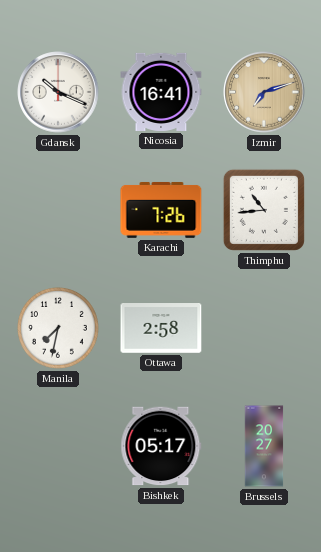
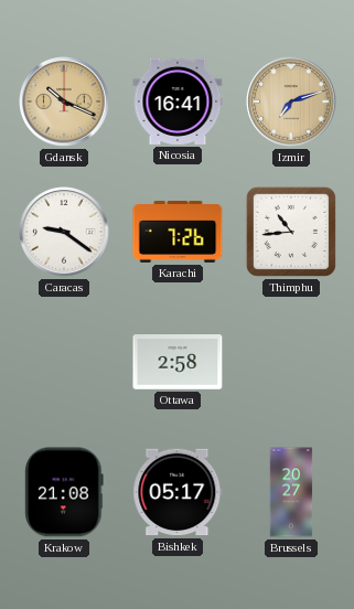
Gdansk dial: white -> champagne
Caracas: none -> 9:21
Manila: 7:32 -> none
Krakow: none -> 21:08
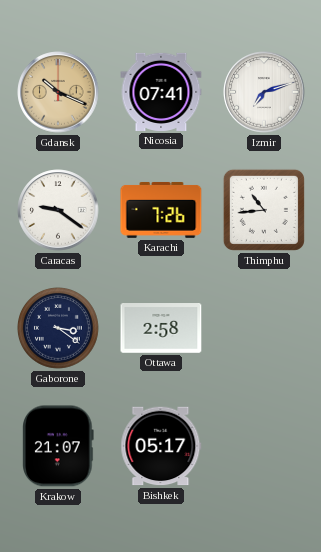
Nicosia: 16:41 -> 07:41
Izmir dial: champagne -> white
Gaborone: none -> 3:21
Krakow: 21:08 -> 21:07
Brussels: 20:27 -> none
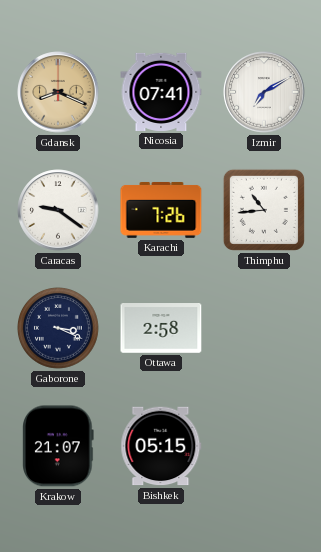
Gdansk: 10:19 -> 8:19
Izmir: 7:12 -> 7:10
Gaborone: 3:21 -> 3:19
Bishkek: 05:17 -> 05:15
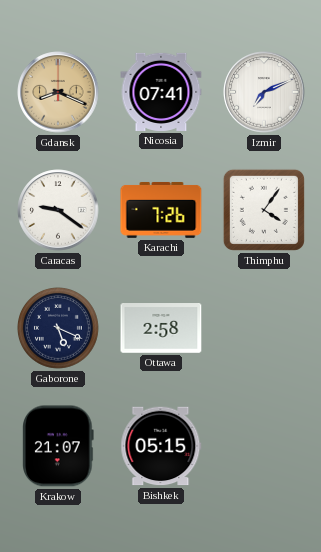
Izmir: 7:10 -> 7:11
Thimphu: 10:44 -> 4:06
Gaborone: 3:19 -> 5:19
